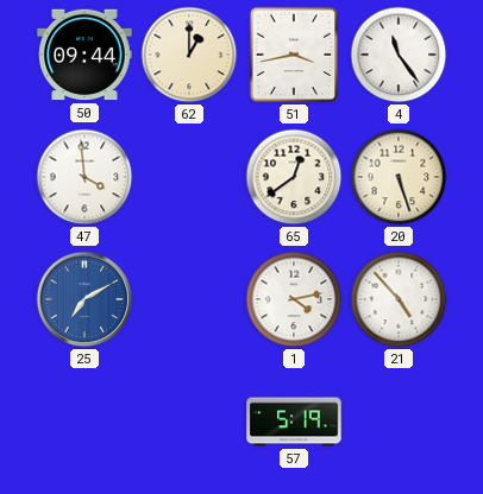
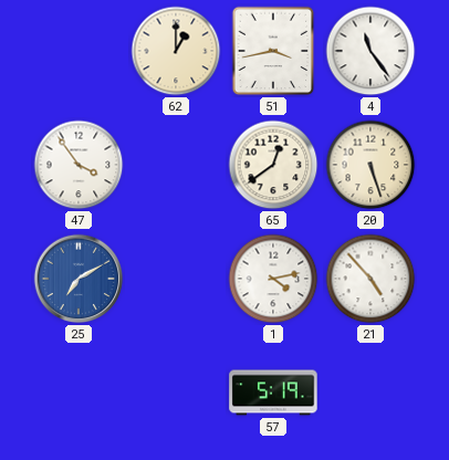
50: 09:44 -> none
47: 3:59 -> 3:54
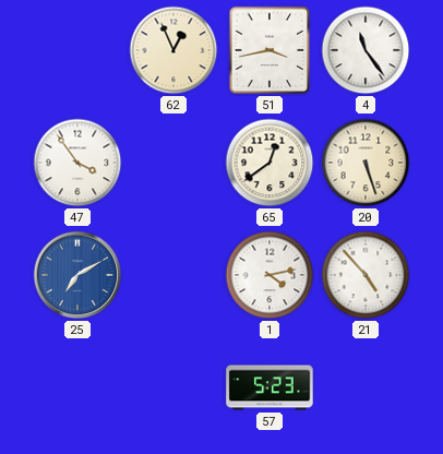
62: 1:00 -> 12:56
57: 5:19 -> 5:23
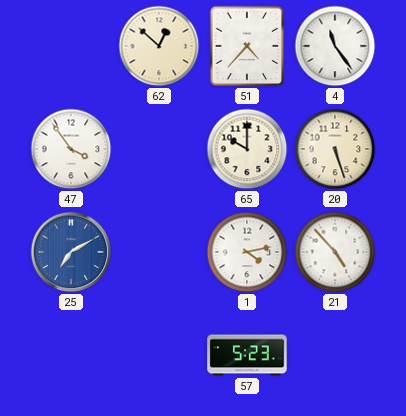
62: 12:56 -> 12:52
51: 3:43 -> 4:37
65: 12:39 -> 10:00
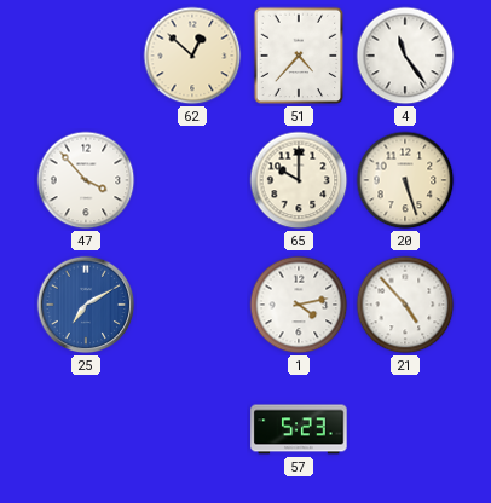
47: 3:54 -> 3:53
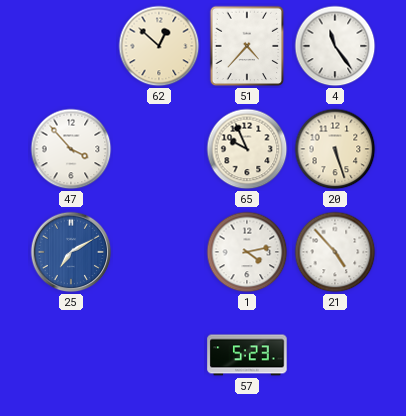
65: 10:00 -> 9:56
